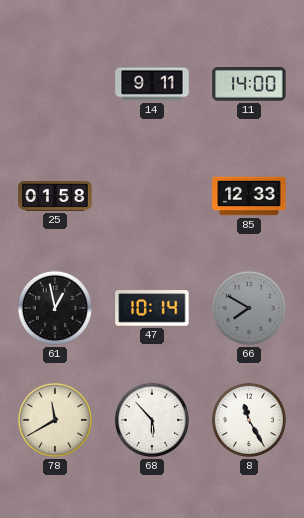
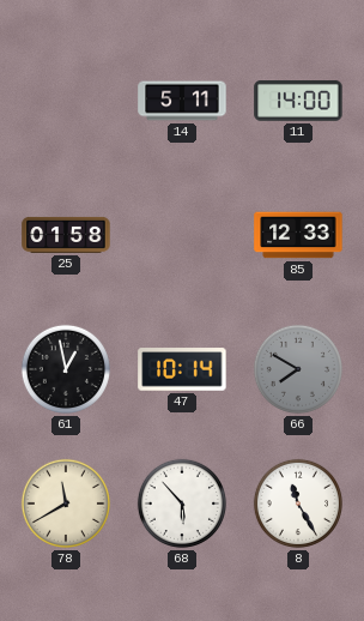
14: 9:11 -> 5:11
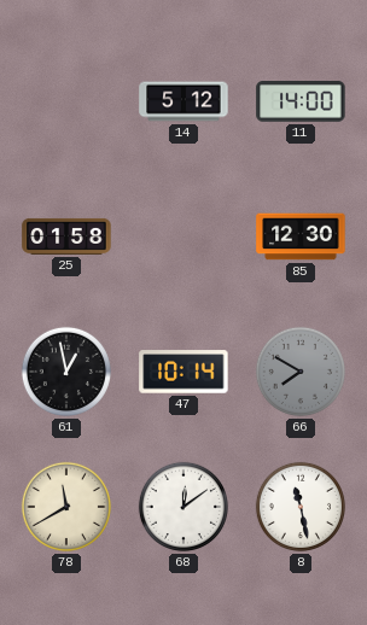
14: 5:11 -> 5:12
85: 12:33 -> 12:30
68: 5:53 -> 12:09
8: 11:25 -> 11:28
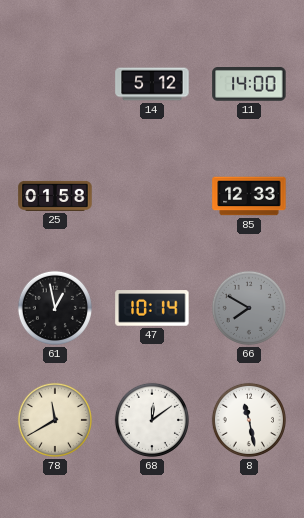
85: 12:30 -> 12:33
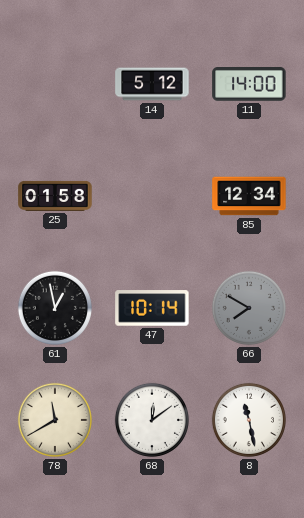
85: 12:33 -> 12:34
